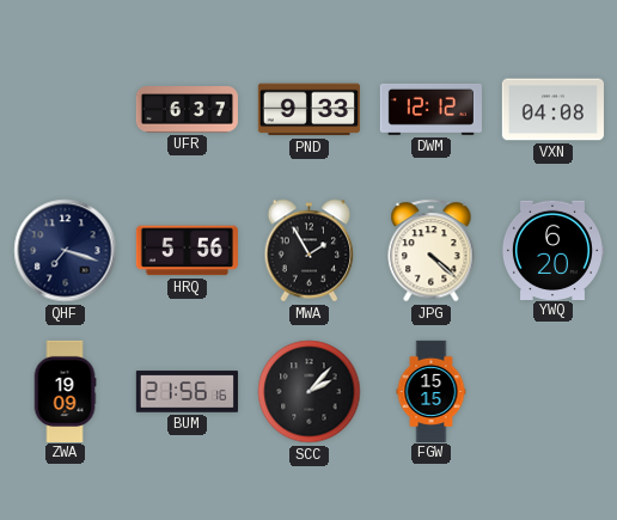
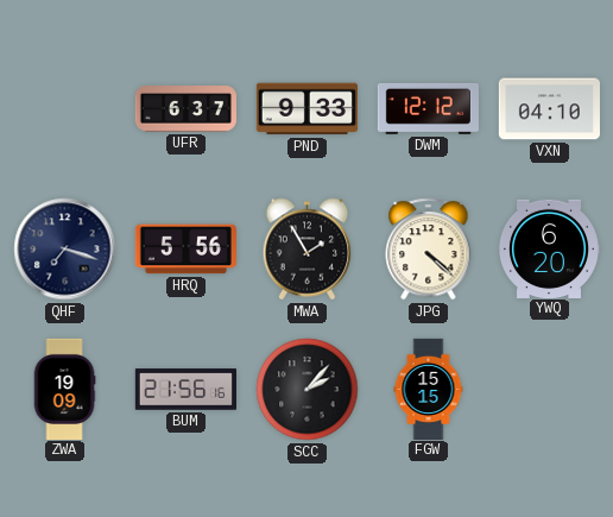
VXN: 04:08 -> 04:10
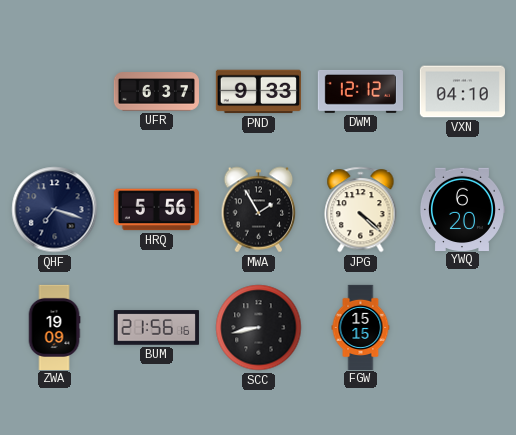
SCC: 2:07 -> 8:43
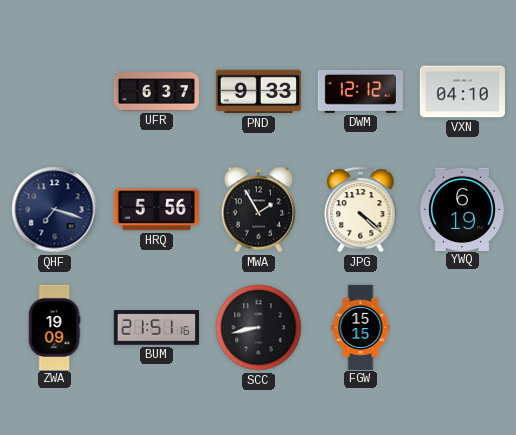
YWQ: 6:20 -> 6:19
BUM: 21:56 -> 21:51
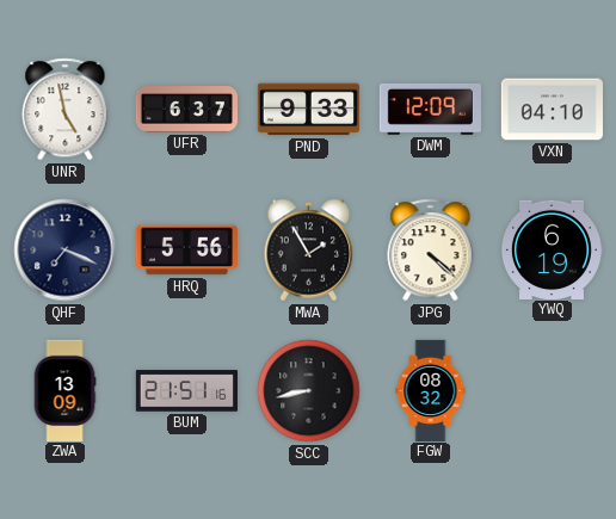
UNR: none -> 4:58
DWM: 12:12 -> 12:09
QHF: 7:18 -> 7:19
ZWA: 19:09 -> 13:09
FGW: 15:15 -> 08:32
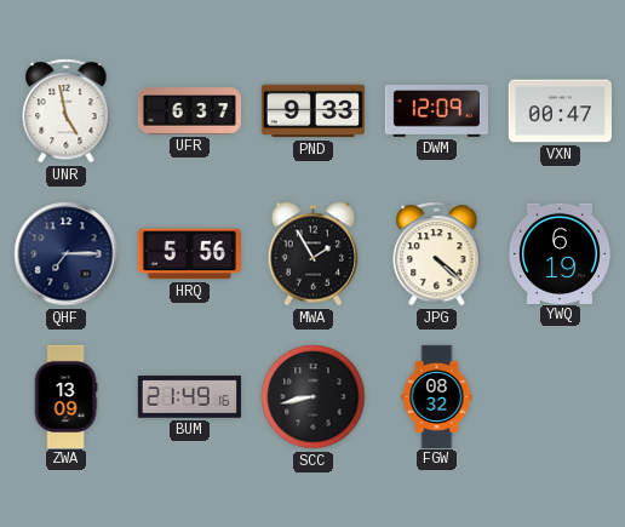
VXN: 04:10 -> 00:47
QHF: 7:19 -> 7:15
BUM: 21:51 -> 21:49
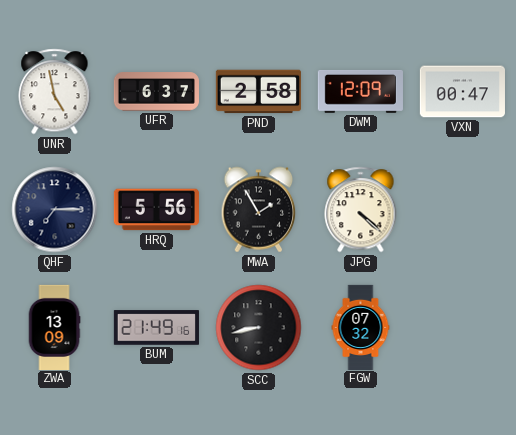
PND: 9:33 -> 2:58
YWQ: 6:19 -> none
FGW: 08:32 -> 07:32
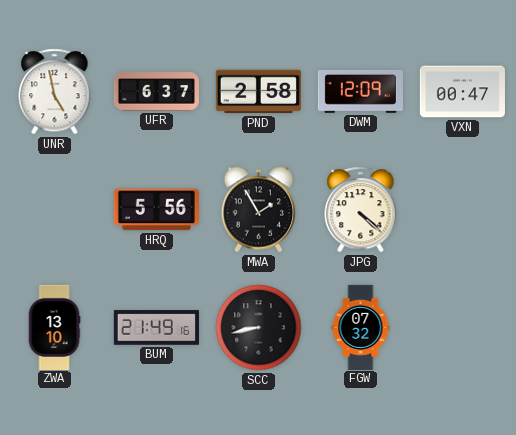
QHF: 7:15 -> none
ZWA: 13:09 -> 13:10
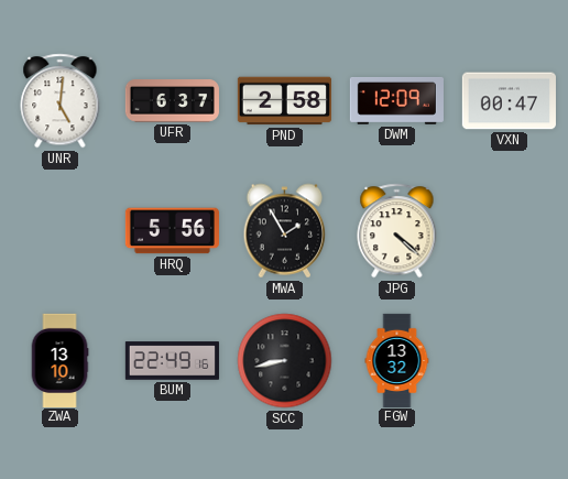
UNR: 4:58 -> 5:01
BUM: 21:49 -> 22:49
FGW: 07:32 -> 13:32
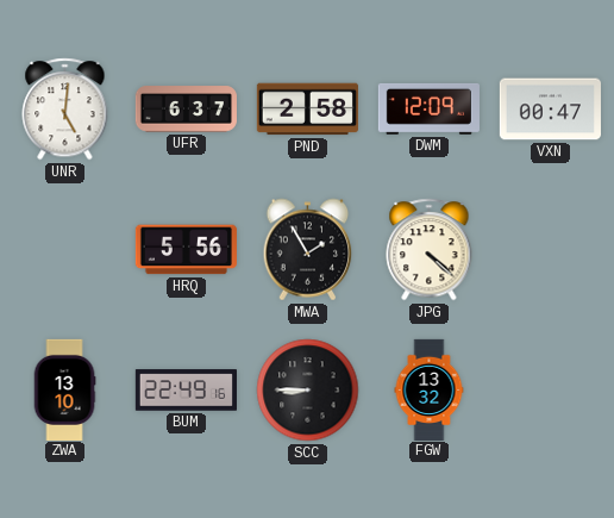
SCC: 8:43 -> 8:45
